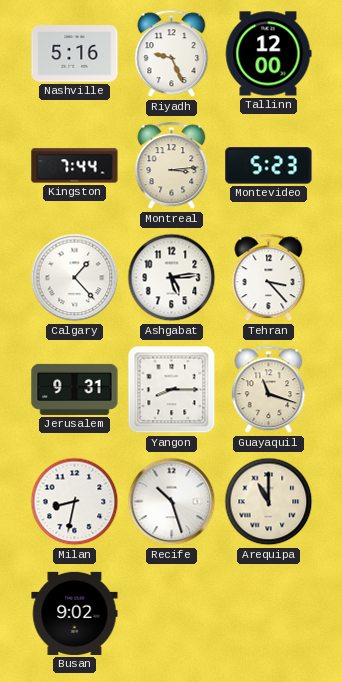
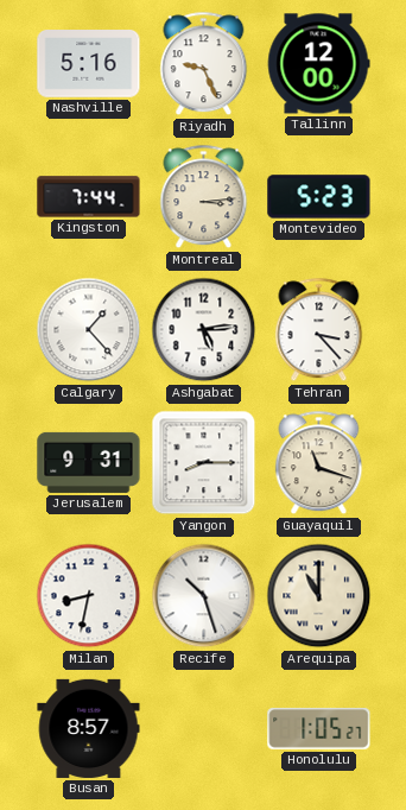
Busan: 9:02 -> 8:57
Honolulu: none -> 1:05
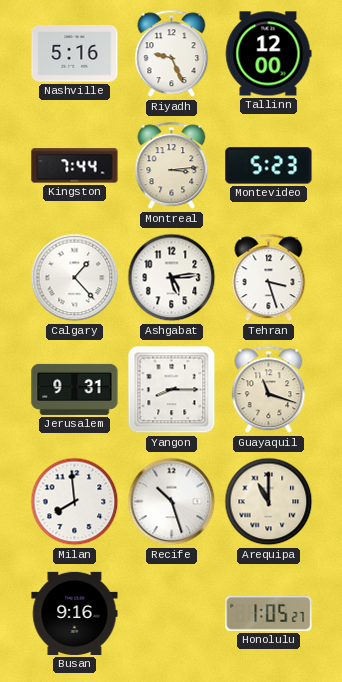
Tehran: 3:23 -> 3:27
Milan: 8:32 -> 7:59
Busan: 8:57 -> 9:16
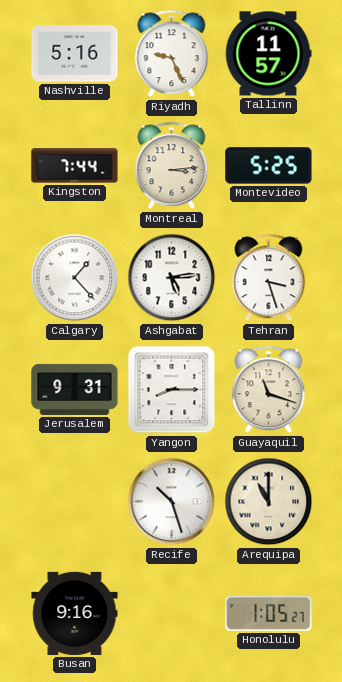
Tallinn: 12:00 -> 11:57
Montevideo: 5:23 -> 5:25
Milan: 7:59 -> none
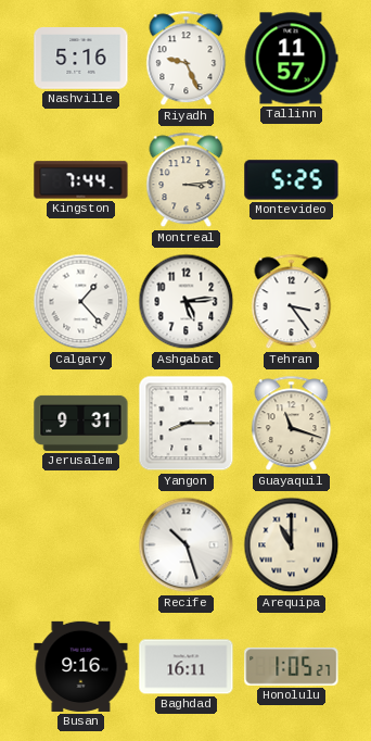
Tehran: 3:27 -> 3:24
Baghdad: none -> 16:11
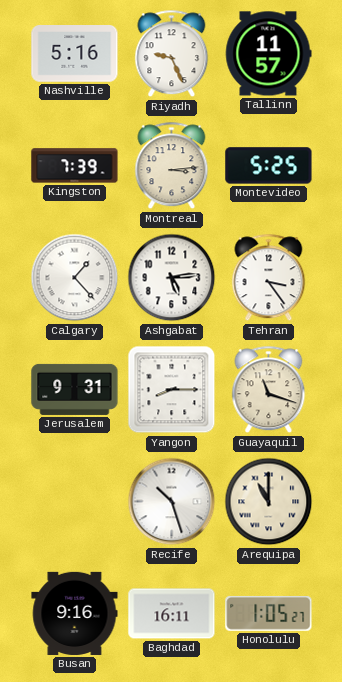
Kingston: 7:44 -> 7:39
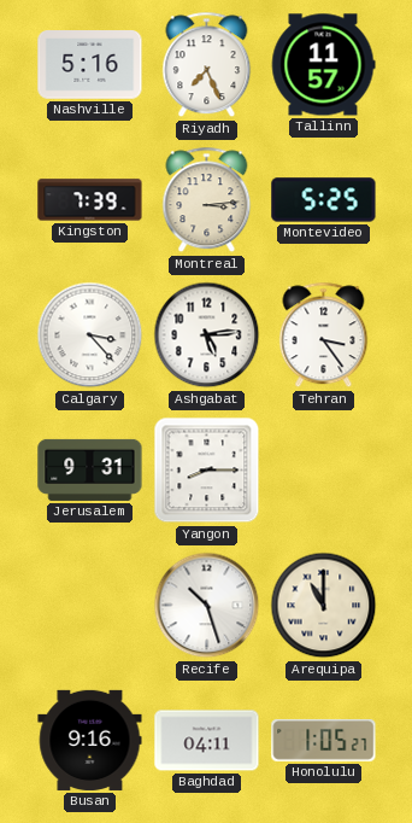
Riyadh: 9:26 -> 7:26
Calgary: 1:23 -> 3:23
Guayaquil: 11:18 -> none
Baghdad: 16:11 -> 04:11
